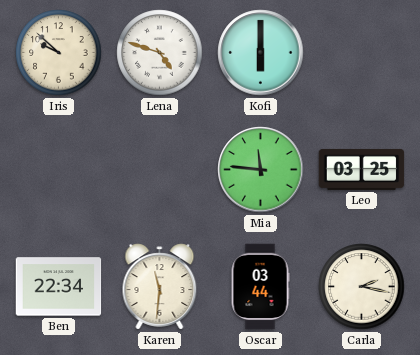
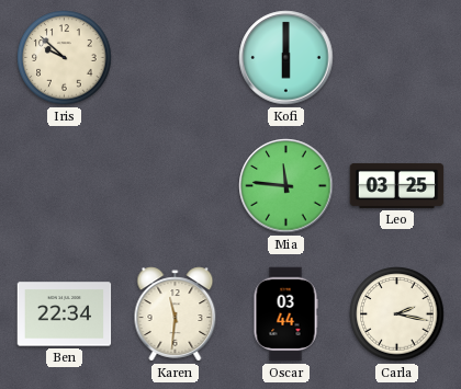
Lena: 4:48 -> none
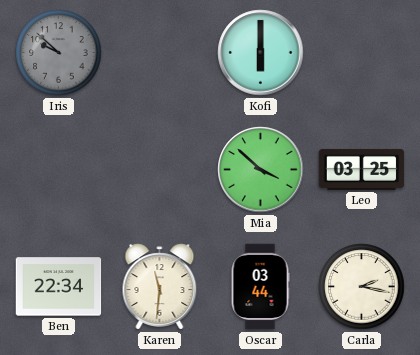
Iris dial: cream -> grey
Mia: 11:46 -> 3:52
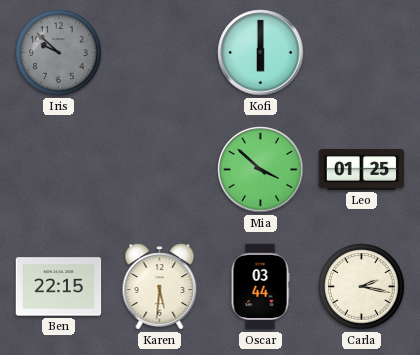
Leo: 03:25 -> 01:25
Ben: 22:34 -> 22:15
Karen: 11:31 -> 5:31
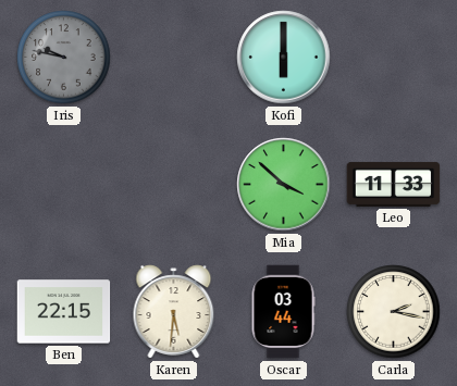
Iris: 9:52 -> 9:47
Leo: 01:25 -> 11:33
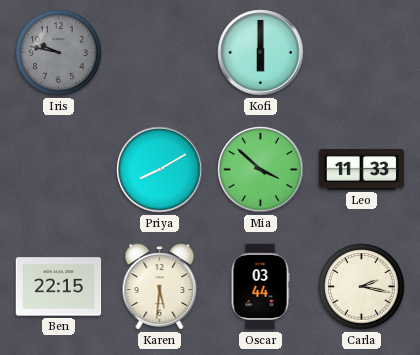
Priya: none -> 8:10
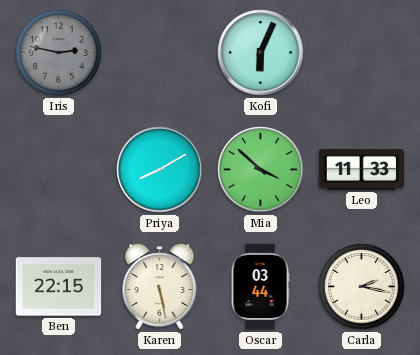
Iris: 9:47 -> 2:47
Kofi: 6:00 -> 6:04
Karen: 5:31 -> 5:28
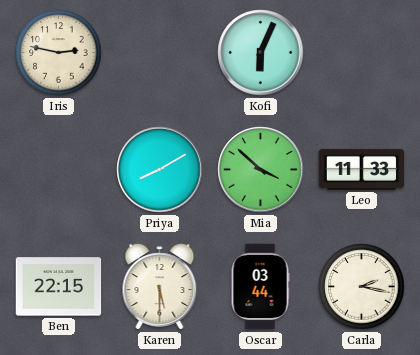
Iris dial: grey -> cream
Karen: 5:28 -> 5:30
